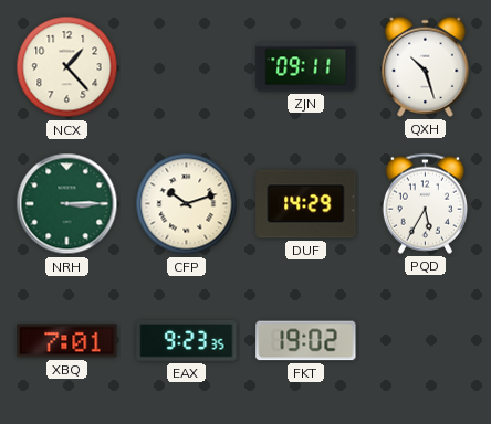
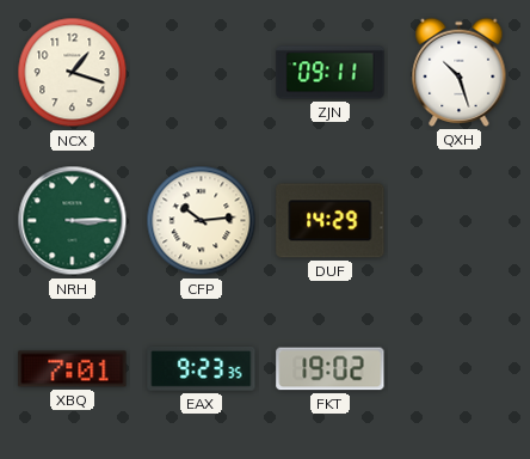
NCX: 1:23 -> 1:18
CFP: 10:12 -> 10:14
PQD: 5:35 -> none
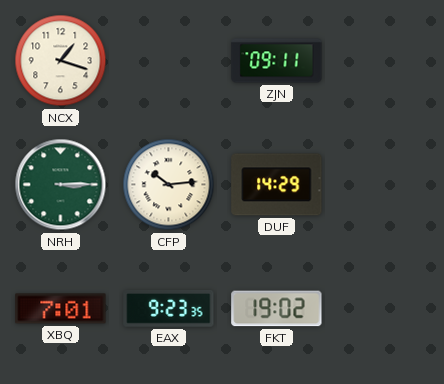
QXH: 10:27 -> none
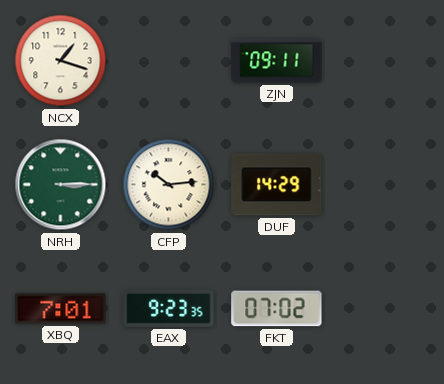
FKT: 19:02 -> 07:02
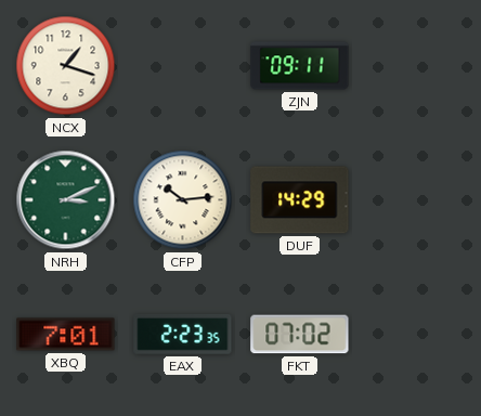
NRH: 3:15 -> 3:11
EAX: 9:23 -> 2:23
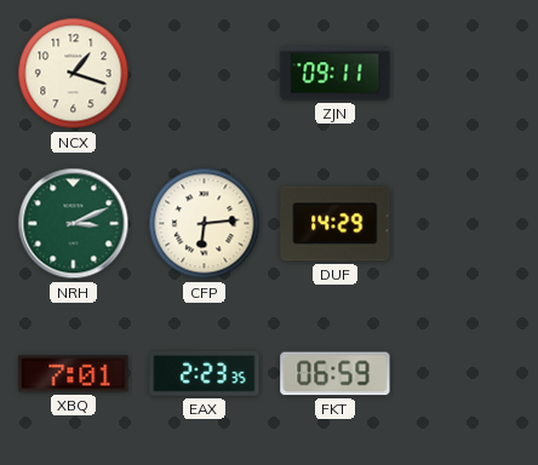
CFP: 10:14 -> 6:14
FKT: 07:02 -> 06:59
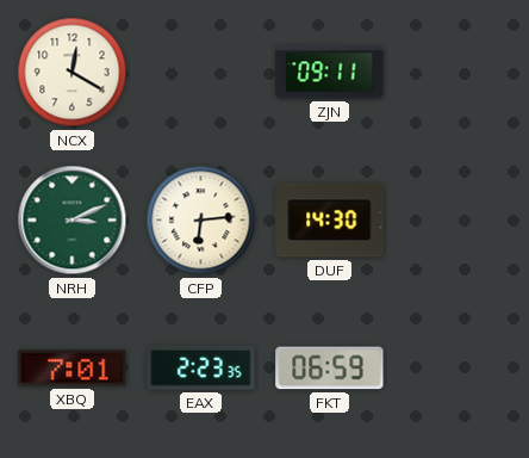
NCX: 1:18 -> 12:20
DUF: 14:29 -> 14:30
